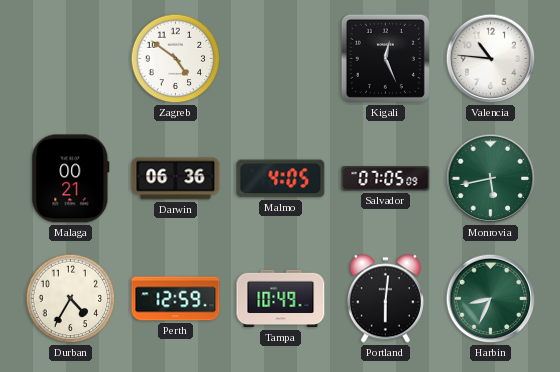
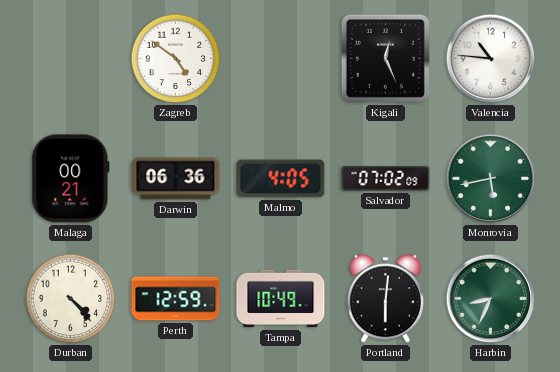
Salvador: 07:05 -> 07:02
Durban: 4:35 -> 4:23
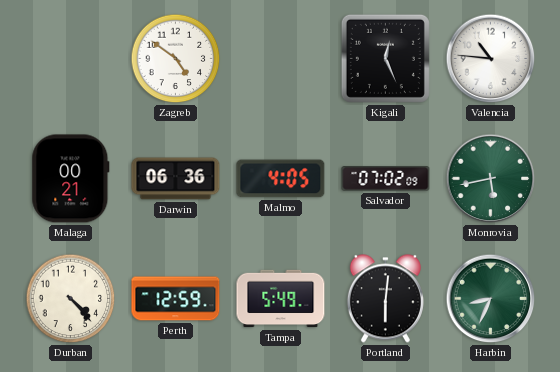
Tampa: 10:49 -> 5:49
